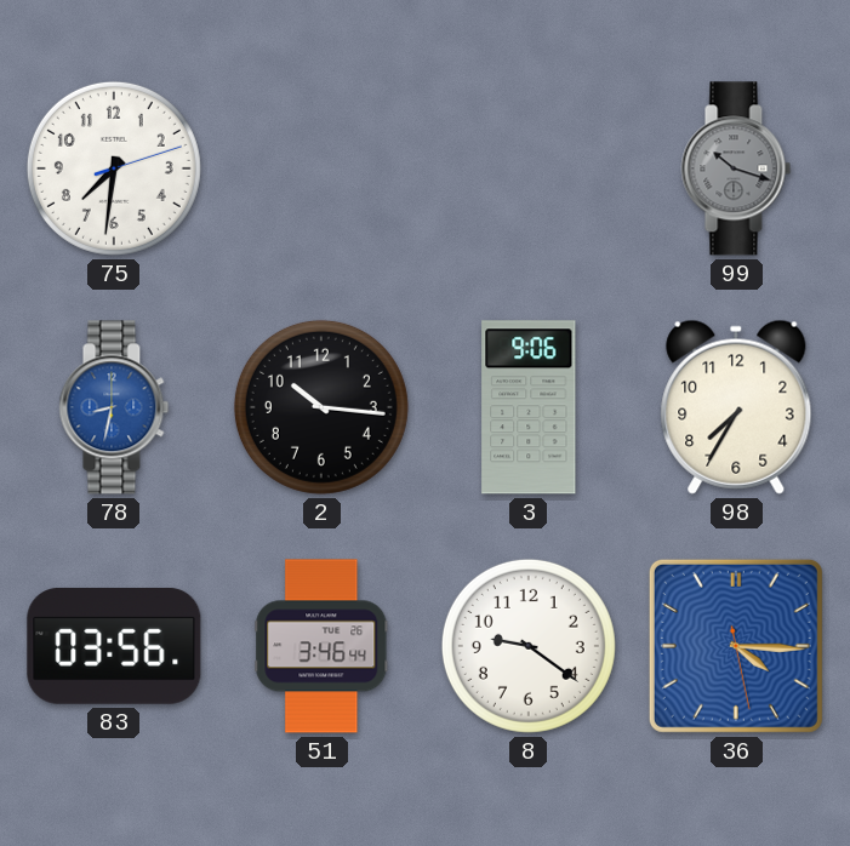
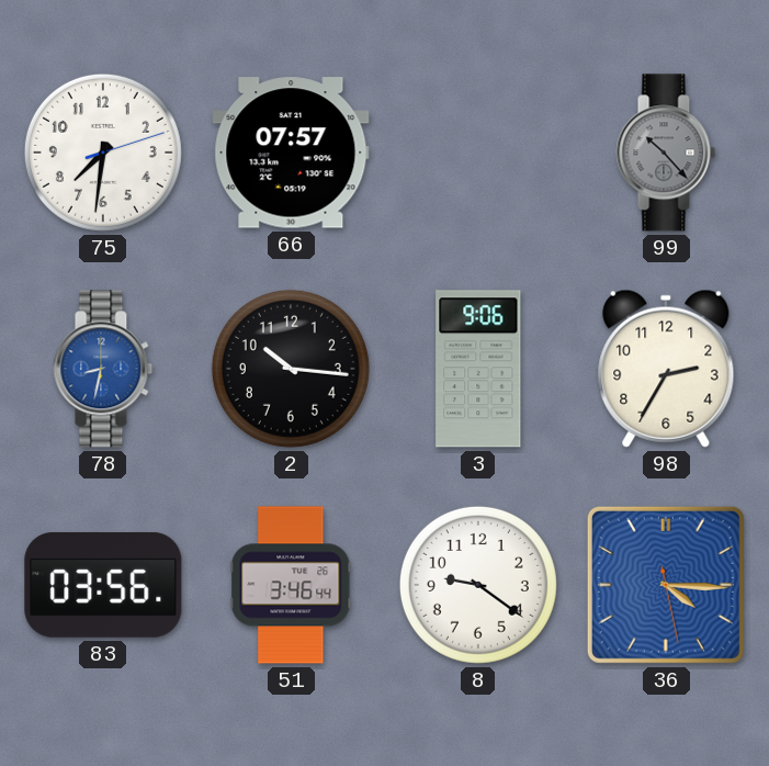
66: none -> 07:57
99: 10:18 -> 10:23
98: 7:35 -> 2:35
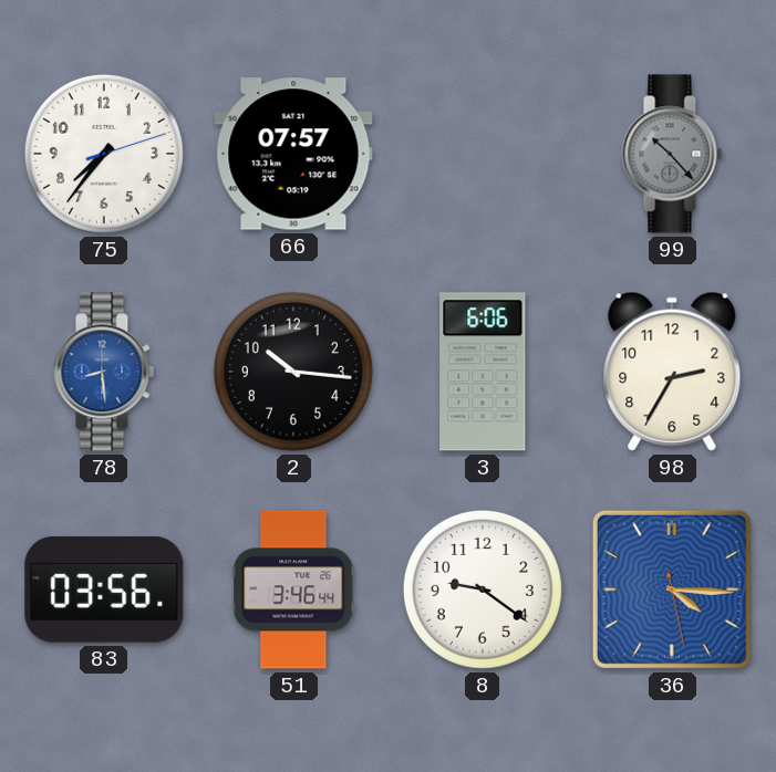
75: 7:31 -> 7:36
78: 8:32 -> 8:29
3: 9:06 -> 6:06
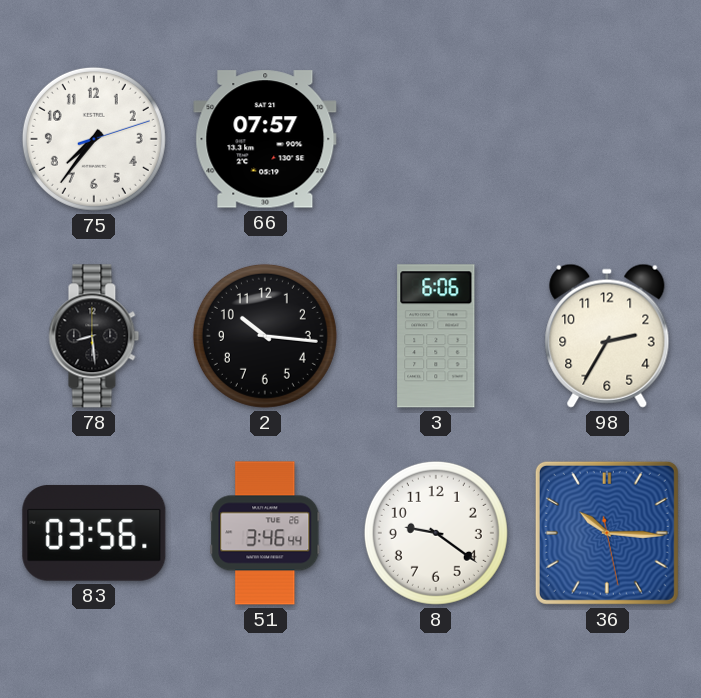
99: 10:23 -> none
78 dial: blue -> black
36: 4:15 -> 10:15
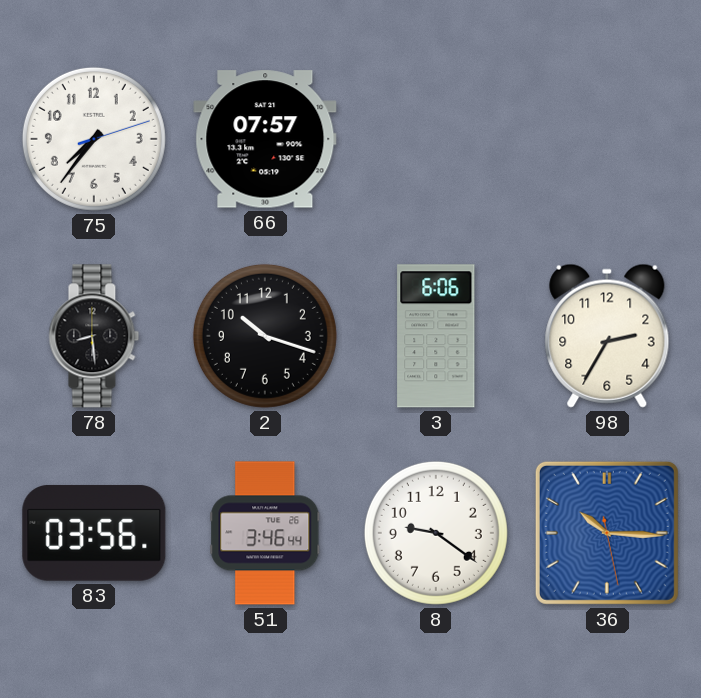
2: 10:16 -> 10:18
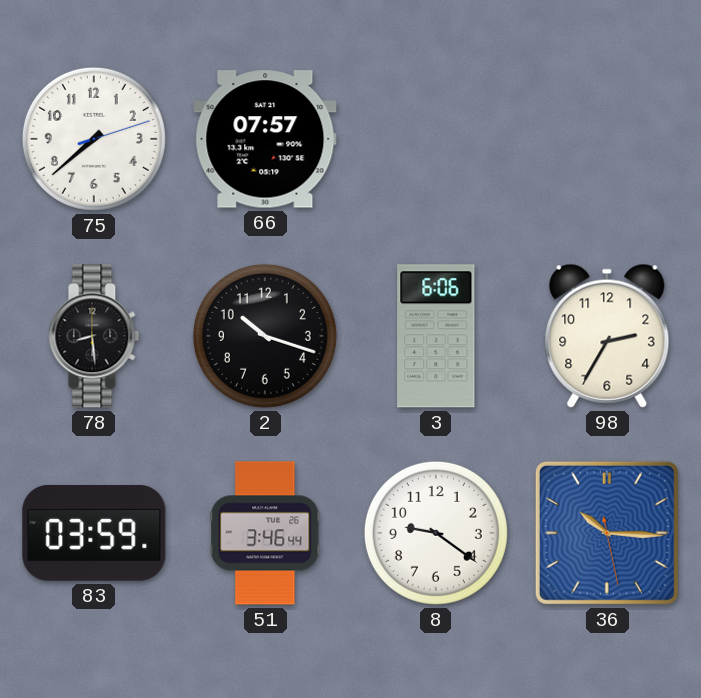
75: 7:36 -> 7:38
83: 03:56 -> 03:59
